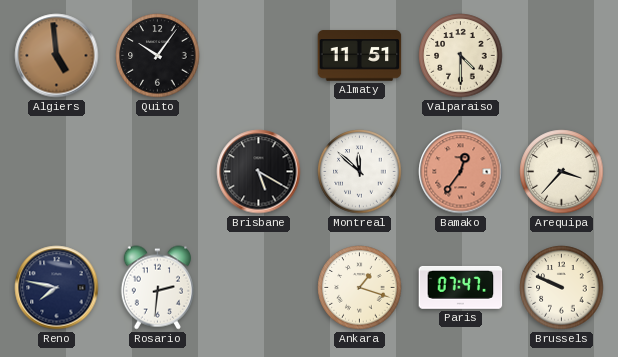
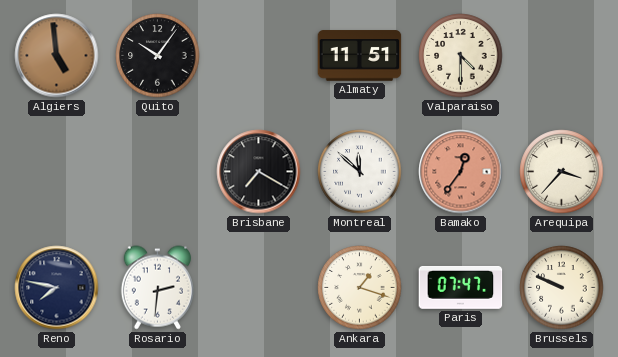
Brisbane: 5:20 -> 7:20
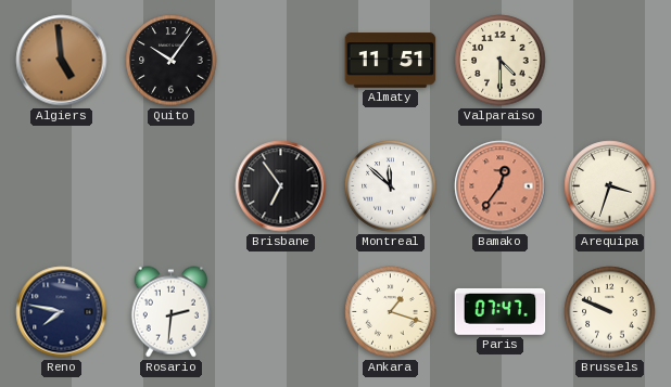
Brisbane: 7:20 -> 6:54
Arequipa: 3:37 -> 3:33
